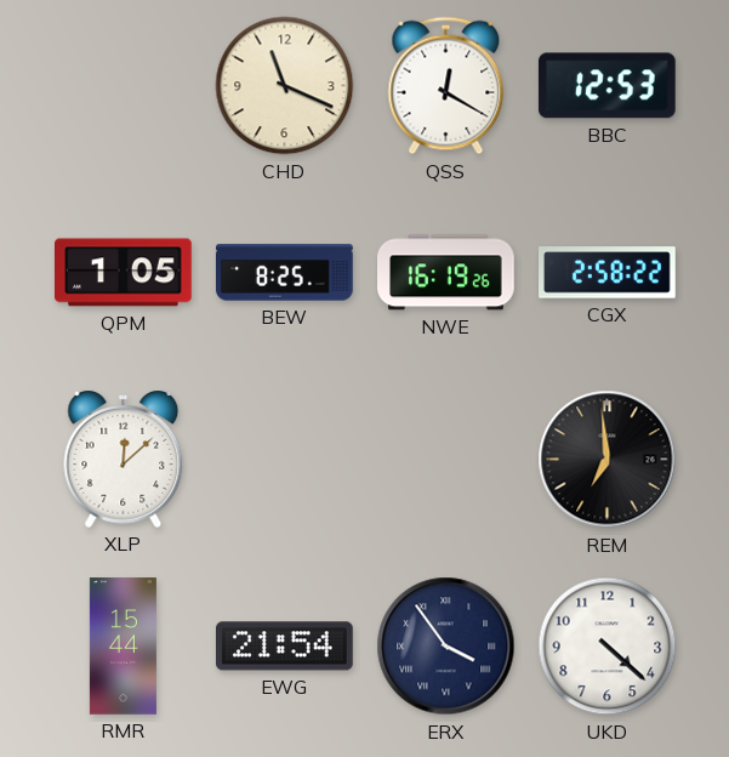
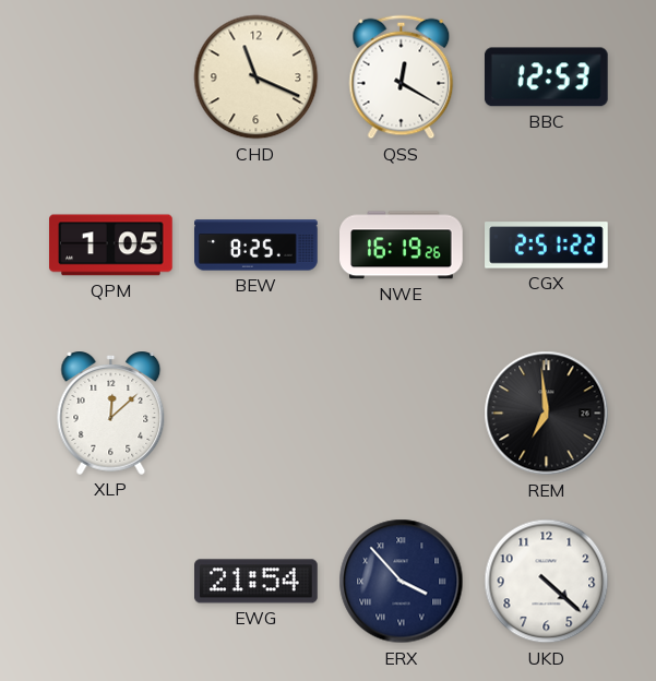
CGX: 2:58 -> 2:51
RMR: 15:44 -> none
ERX: 3:54 -> 3:53
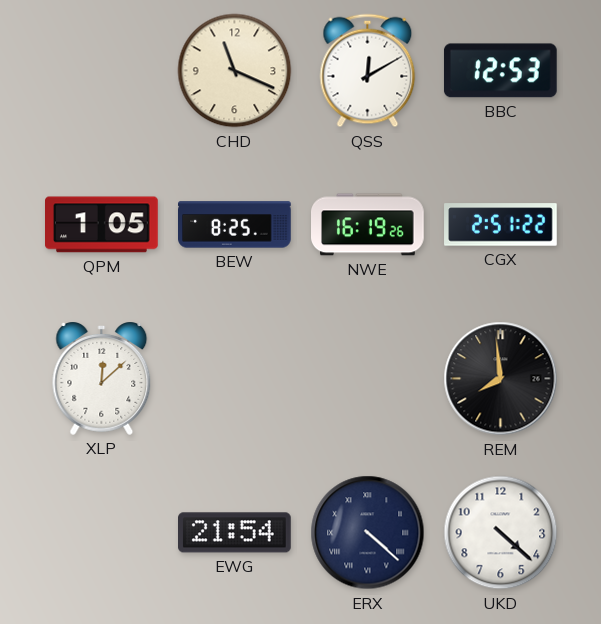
QSS: 12:20 -> 12:10
REM: 6:59 -> 7:59
ERX: 3:53 -> 4:22
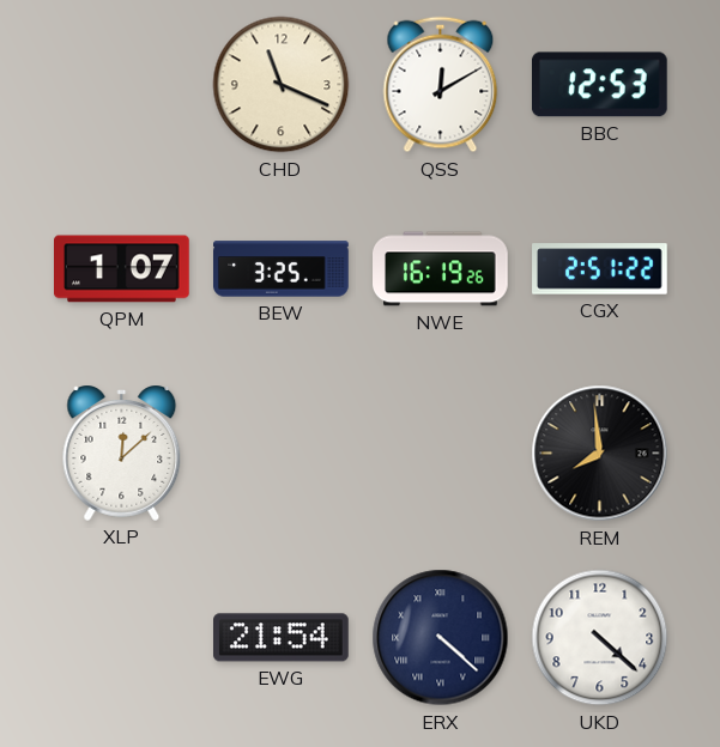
QPM: 1:05 -> 1:07
BEW: 8:25 -> 3:25
